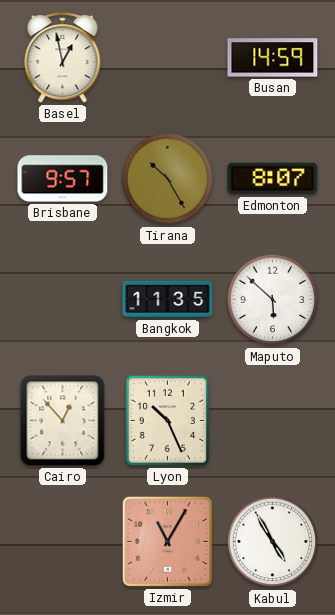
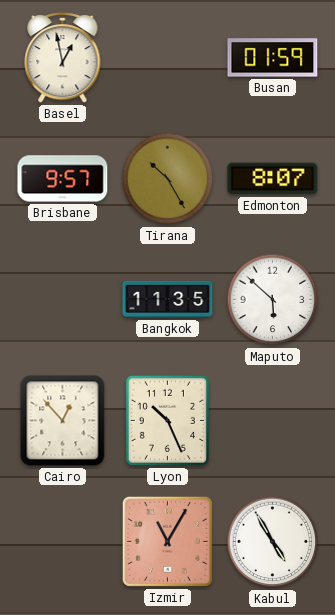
Busan: 14:59 -> 01:59
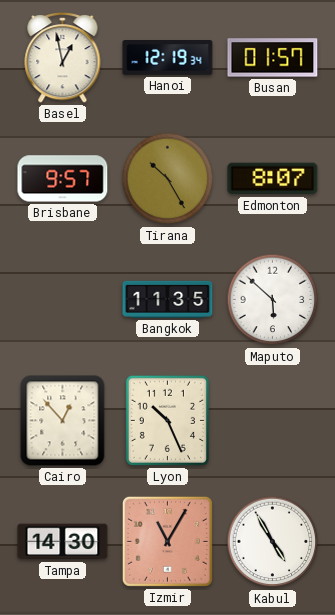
Hanoi: none -> 12:19
Busan: 01:59 -> 01:57
Tampa: none -> 14:30
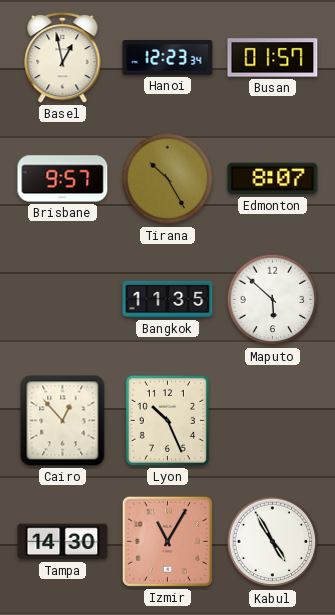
Hanoi: 12:19 -> 12:23
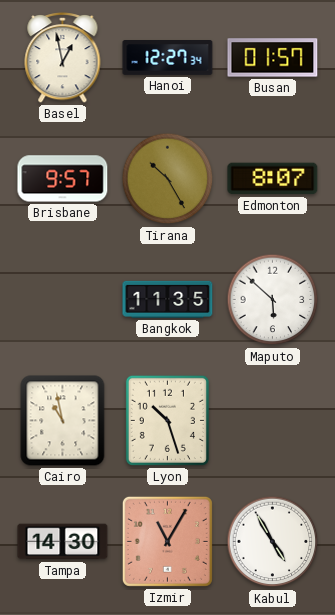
Hanoi: 12:23 -> 12:27
Cairo: 12:53 -> 10:58
Lyon: 10:26 -> 10:27
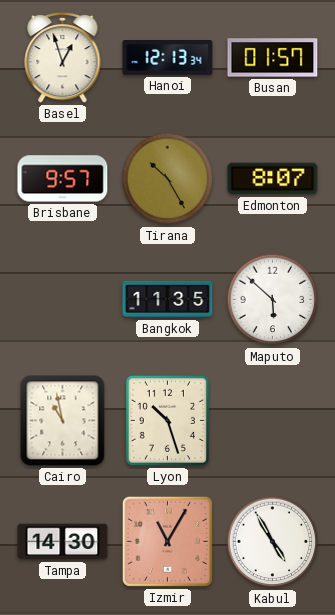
Basel: 12:58 -> 12:57
Hanoi: 12:27 -> 12:13
